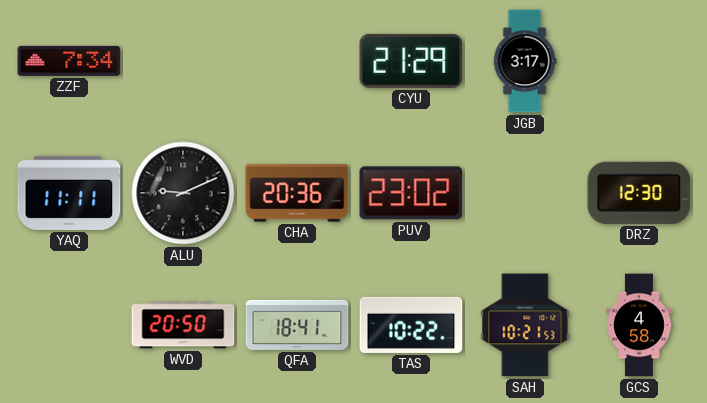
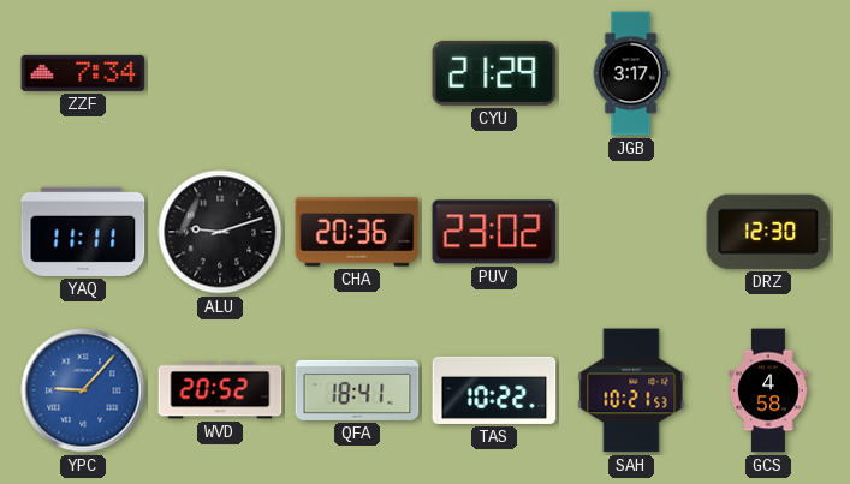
ALU: 9:11 -> 9:12
YPC: none -> 9:07
WVD: 20:50 -> 20:52
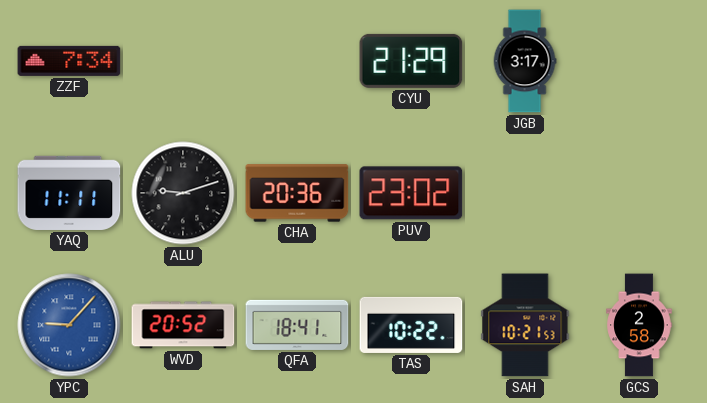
DRZ: 12:30 -> none
GCS: 4:58 -> 2:58
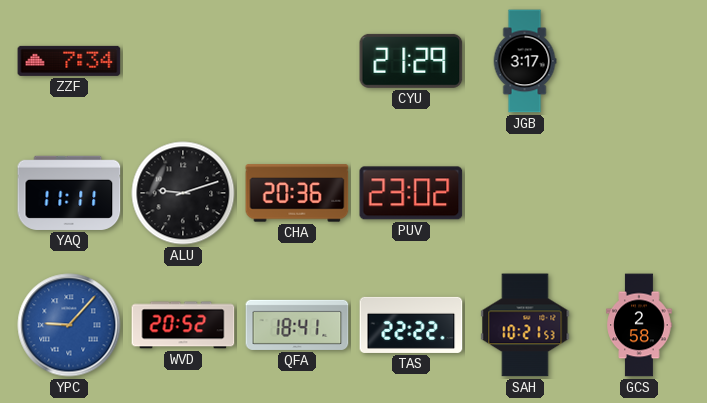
TAS: 10:22 -> 22:22
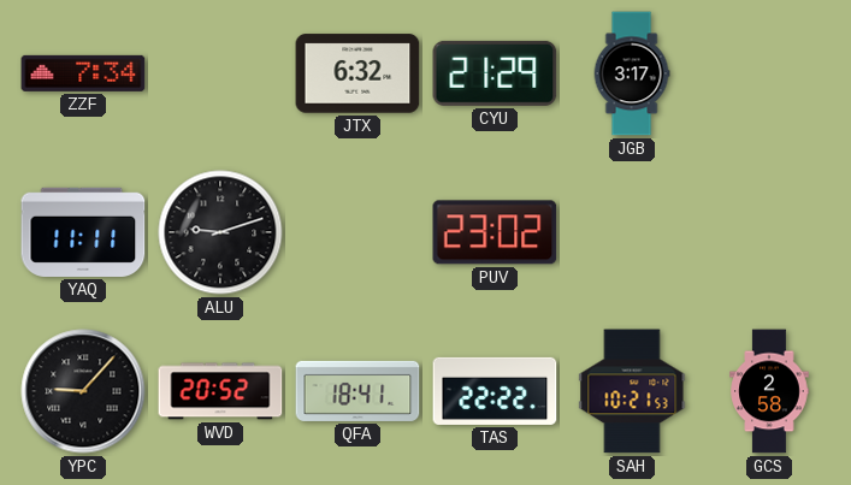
JTX: none -> 6:32
CHA: 20:36 -> none
YPC dial: blue -> black
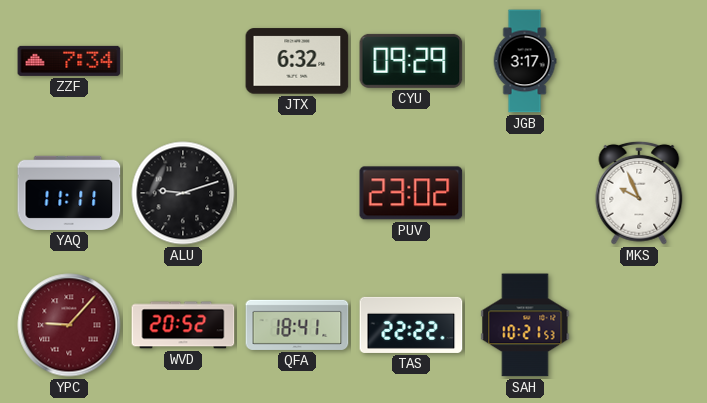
CYU: 21:29 -> 09:29
MKS: none -> 9:56
YPC dial: black -> burgundy
GCS: 2:58 -> none
